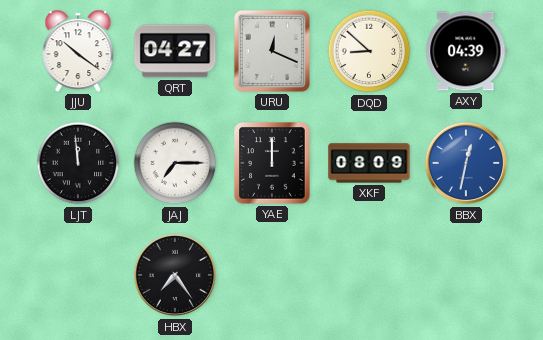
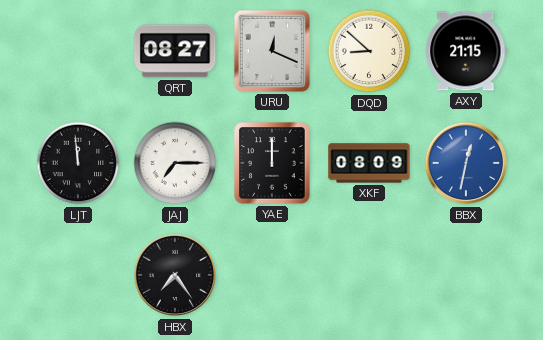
JJU: 10:21 -> none
QRT: 04:27 -> 08:27
AXY: 04:39 -> 21:15
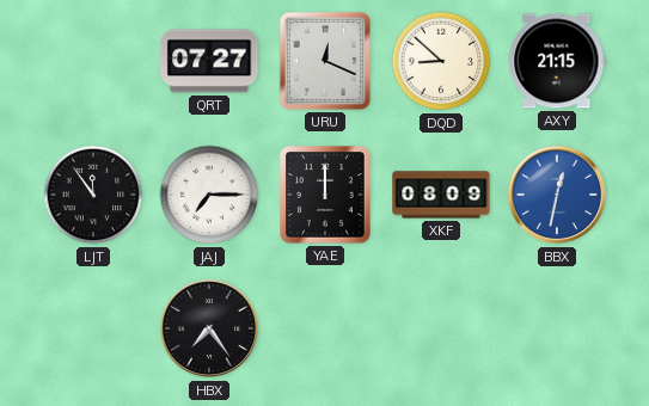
QRT: 08:27 -> 07:27
LJT: 11:59 -> 11:54
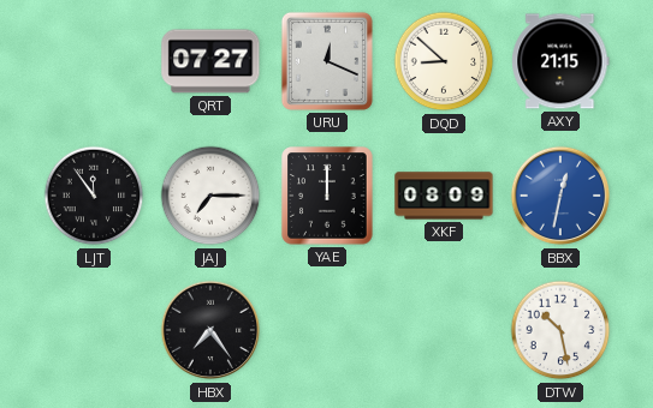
DTW: none -> 10:28
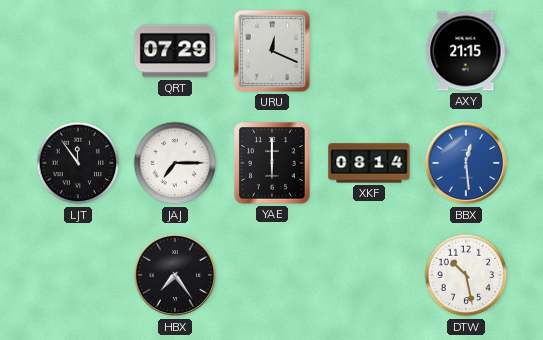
QRT: 07:27 -> 07:29
DQD: 8:52 -> none
YAE: 12:00 -> 6:00
XKF: 08:09 -> 08:14
BBX: 12:32 -> 12:29
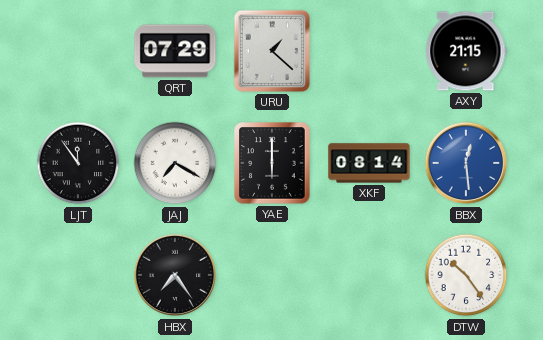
URU: 12:19 -> 1:22
JAJ: 7:15 -> 7:20
DTW: 10:28 -> 10:24
